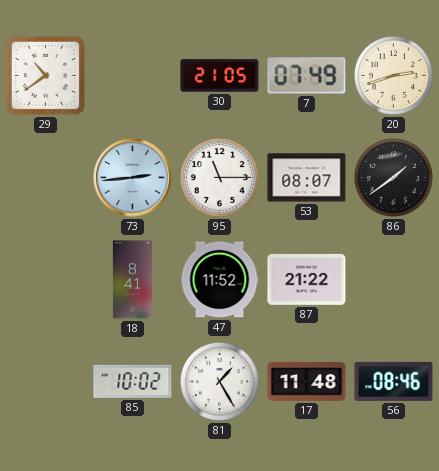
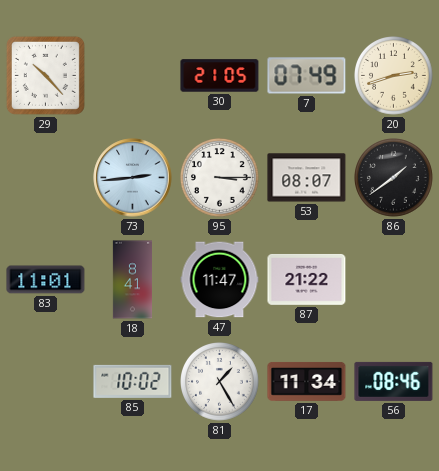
29: 10:39 -> 10:23
95: 11:15 -> 3:15
83: none -> 11:01
47: 11:52 -> 11:47
17: 11:48 -> 11:34
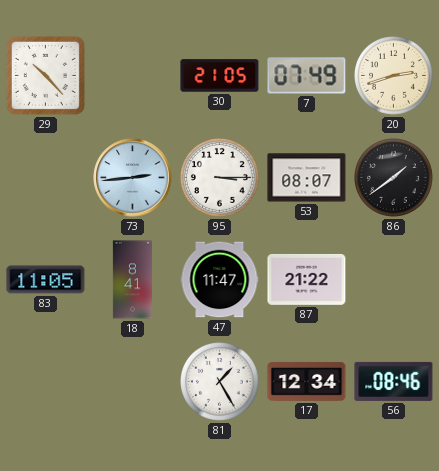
83: 11:01 -> 11:05
85: 10:02 -> none
17: 11:34 -> 12:34
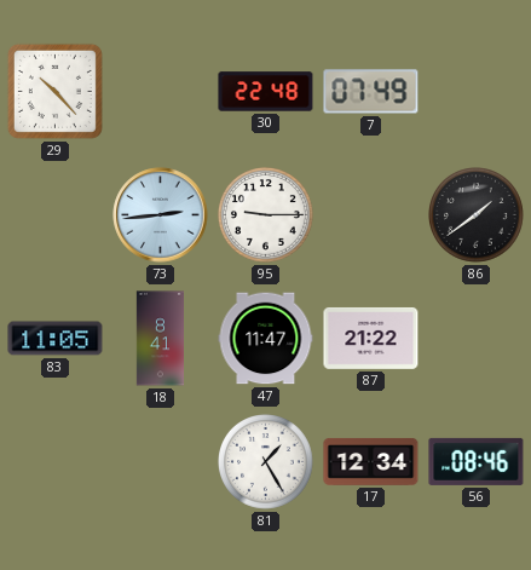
30: 21:05 -> 22:48
20: 2:42 -> none
95: 3:15 -> 9:15
53: 08:07 -> none
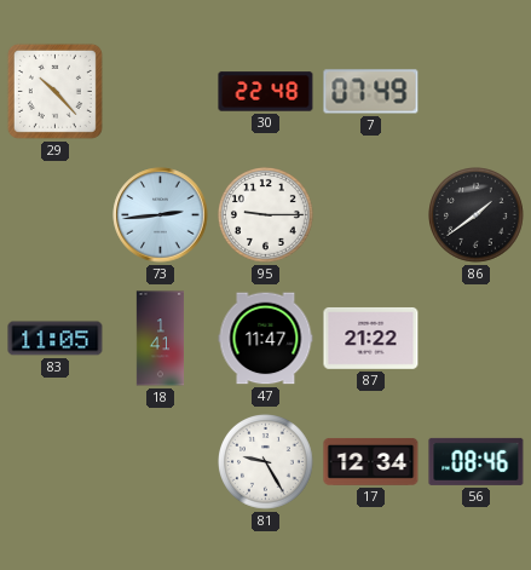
18: 8:41 -> 1:41
81: 1:25 -> 9:25
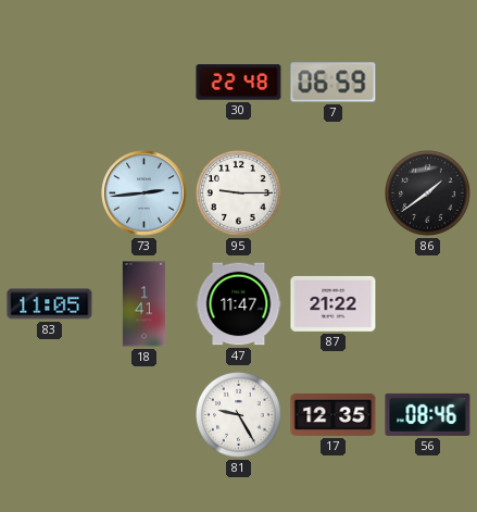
29: 10:23 -> none
7: 07:49 -> 06:59
17: 12:34 -> 12:35
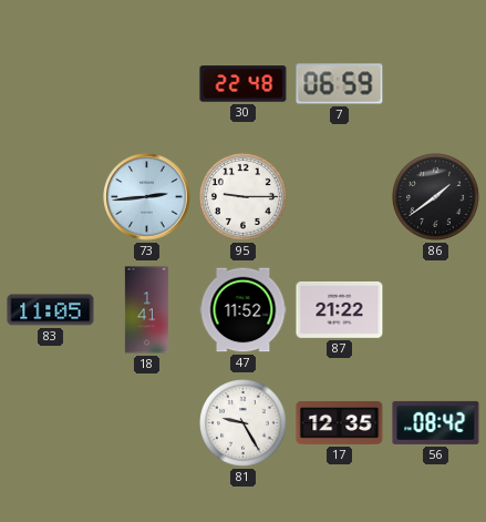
47: 11:47 -> 11:52
56: 08:46 -> 08:42
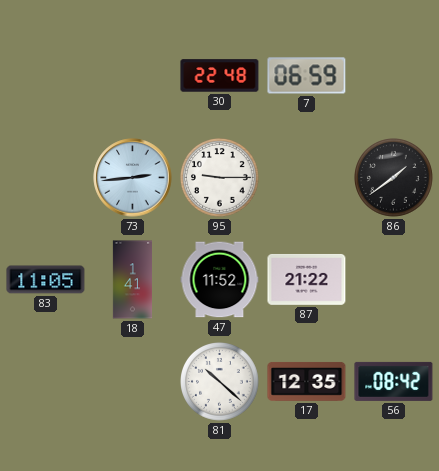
81: 9:25 -> 10:22
